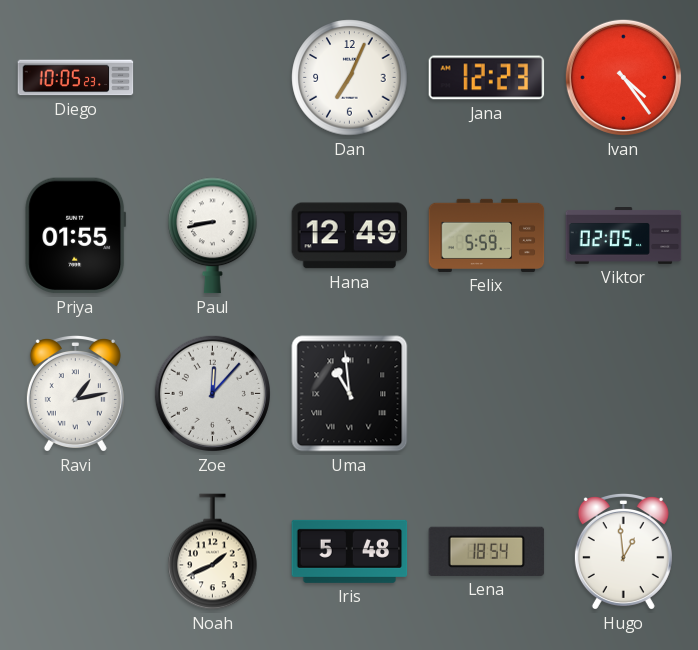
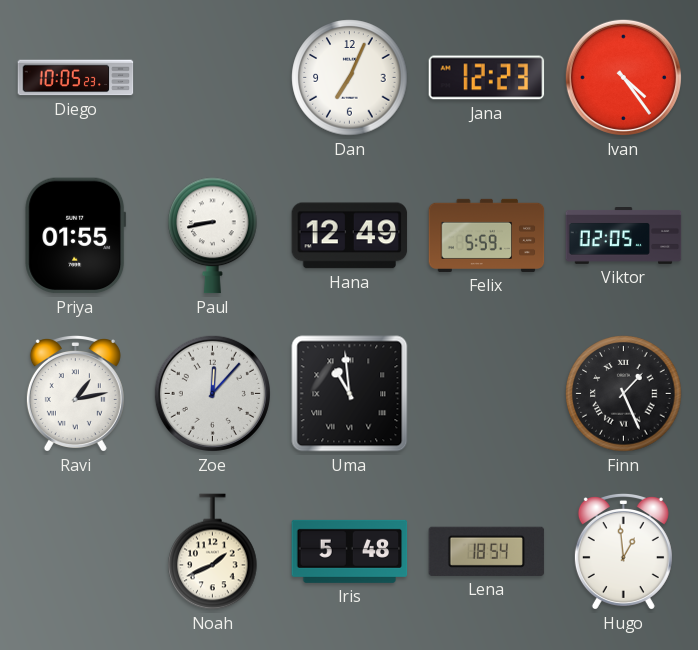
Finn: none -> 1:26
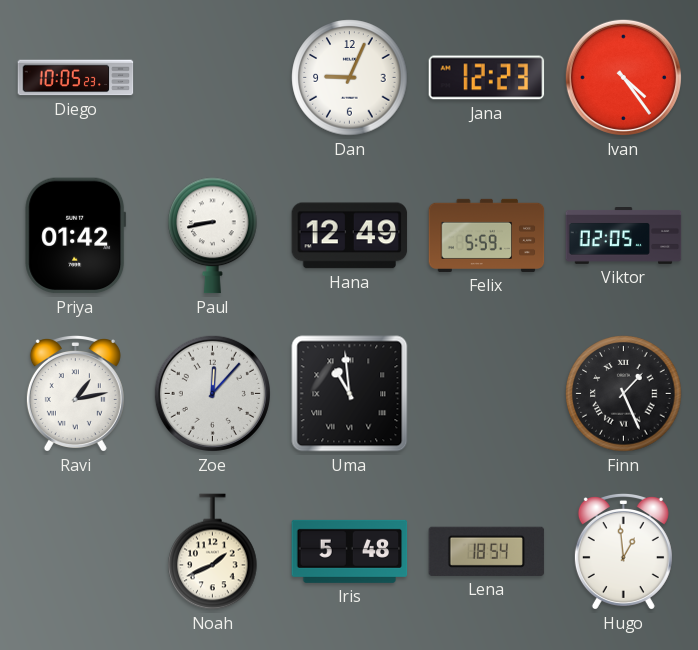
Dan: 7:04 -> 9:04
Priya: 01:55 -> 01:42
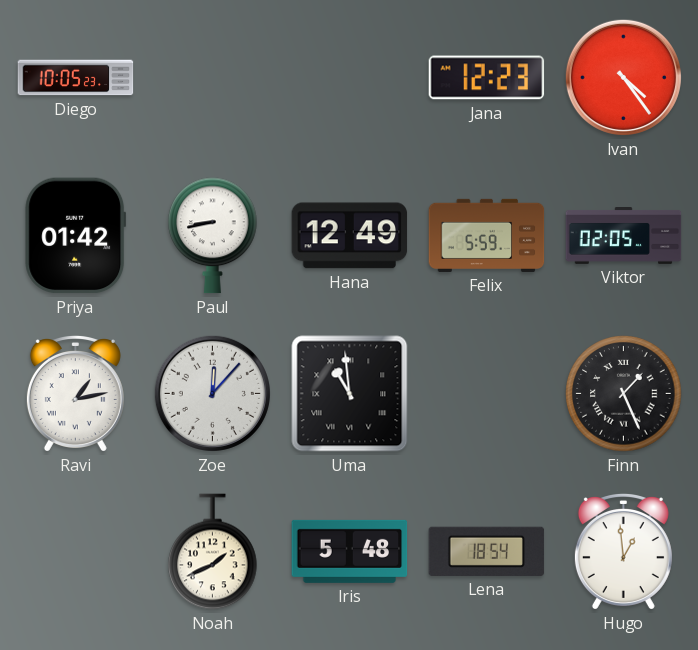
Dan: 9:04 -> none
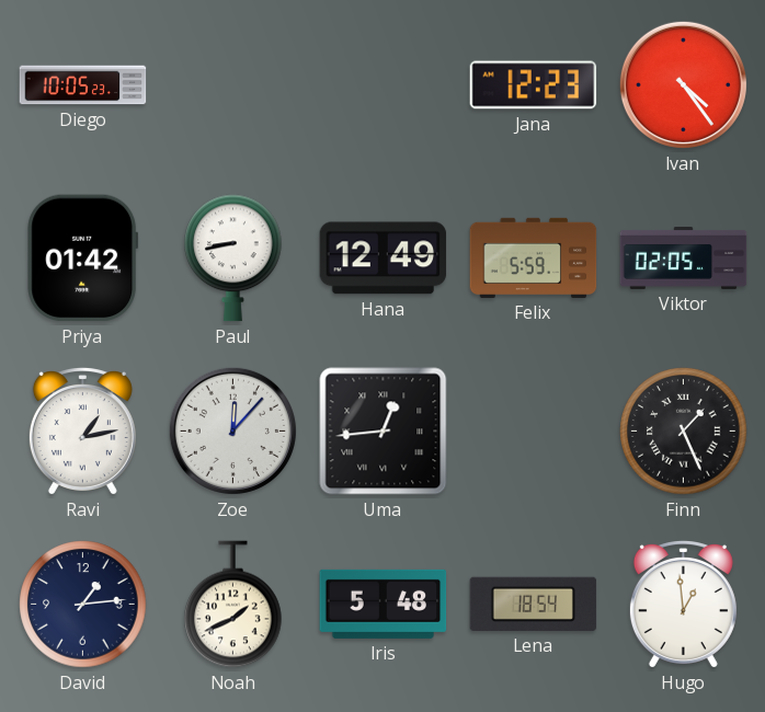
Uma: 10:59 -> 12:44
David: none -> 1:14
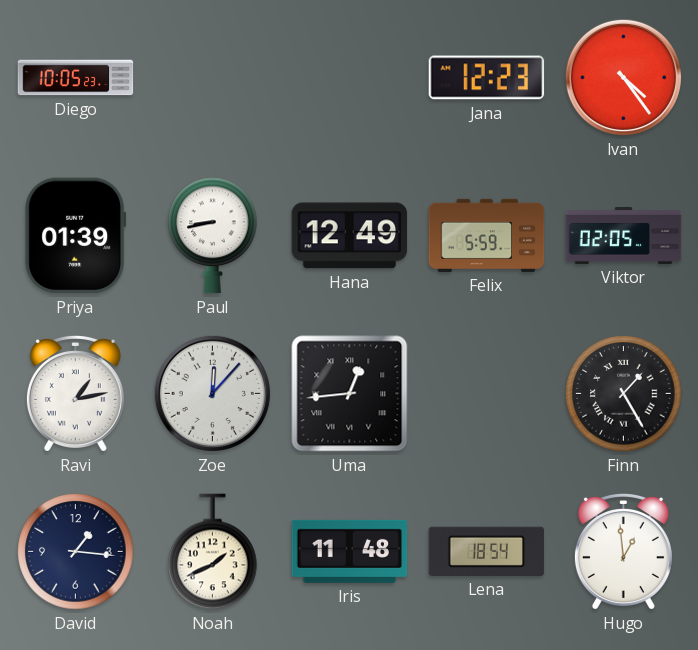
Priya: 01:42 -> 01:39
Finn: 1:26 -> 1:25
David: 1:14 -> 1:16
Iris: 5:48 -> 11:48
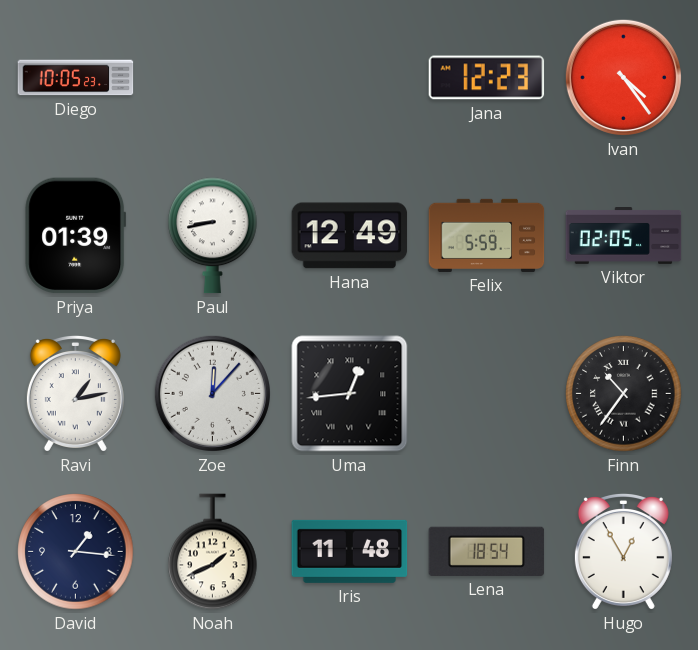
Finn: 1:25 -> 10:36
Hugo: 12:59 -> 12:55
